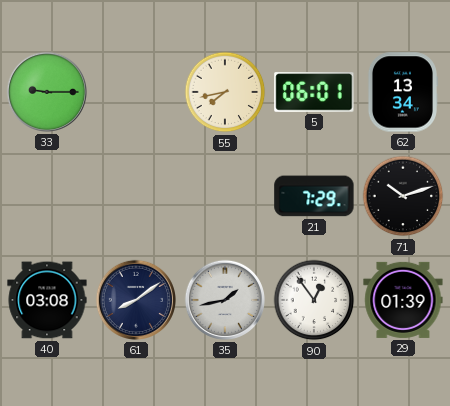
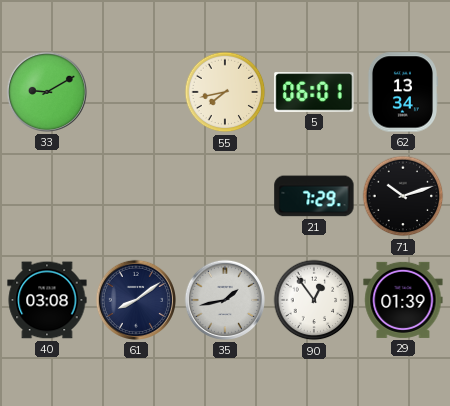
33: 9:15 -> 9:10
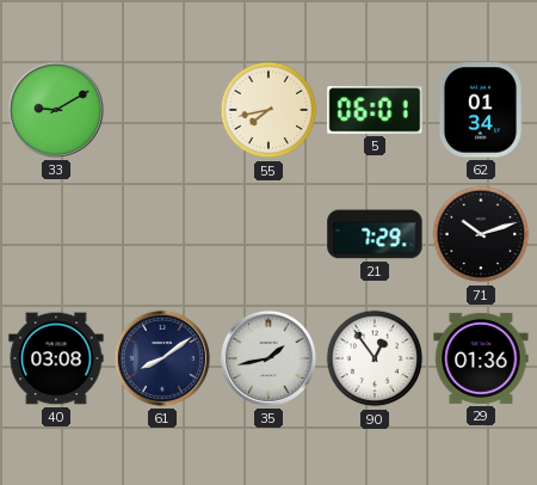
62: 13:34 -> 01:34
29: 01:39 -> 01:36
